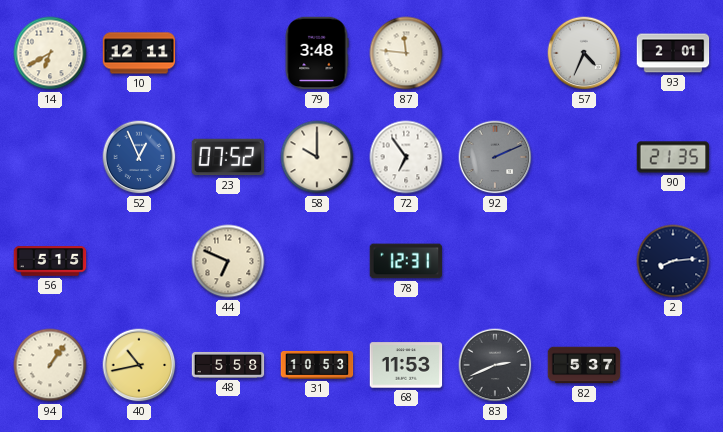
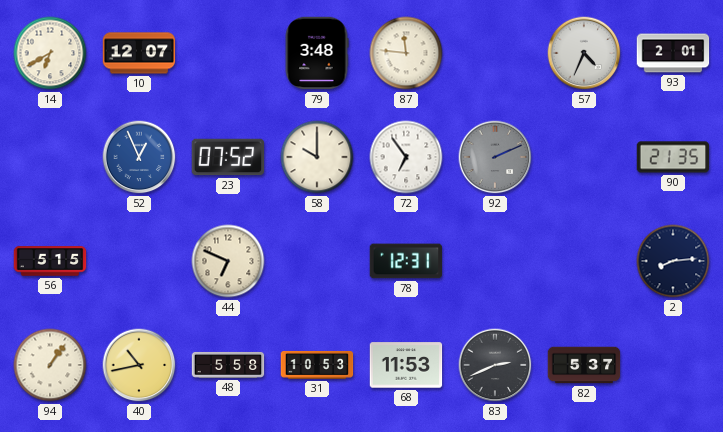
10: 12:11 -> 12:07
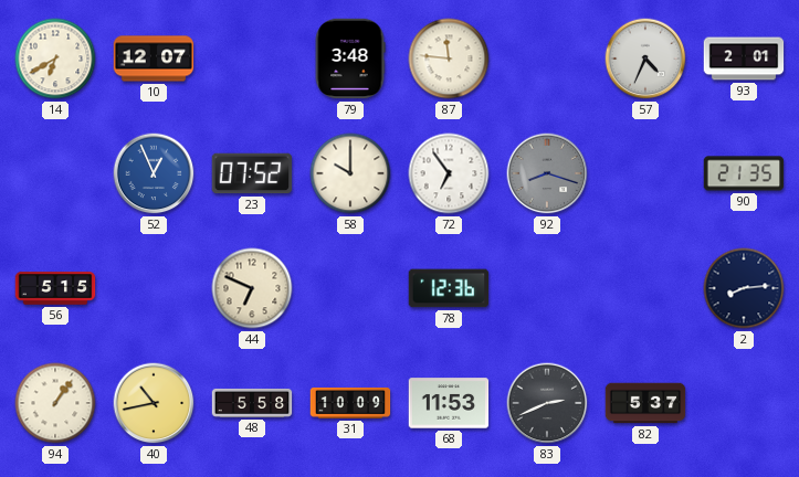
92: 2:11 -> 8:18
78: 12:31 -> 12:36
31: 10:53 -> 10:09
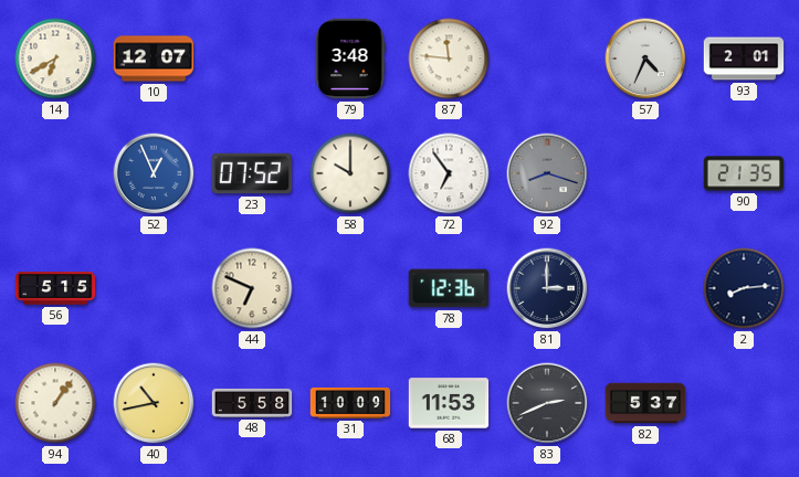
81: none -> 3:00
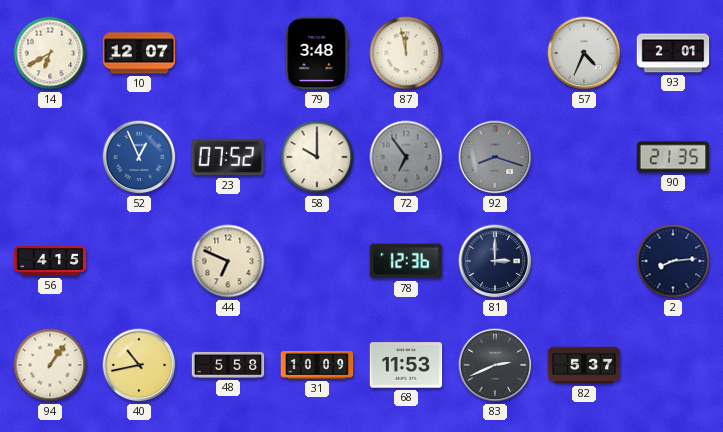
87: 11:46 -> 11:58
72 dial: white -> grey
56: 5:15 -> 4:15
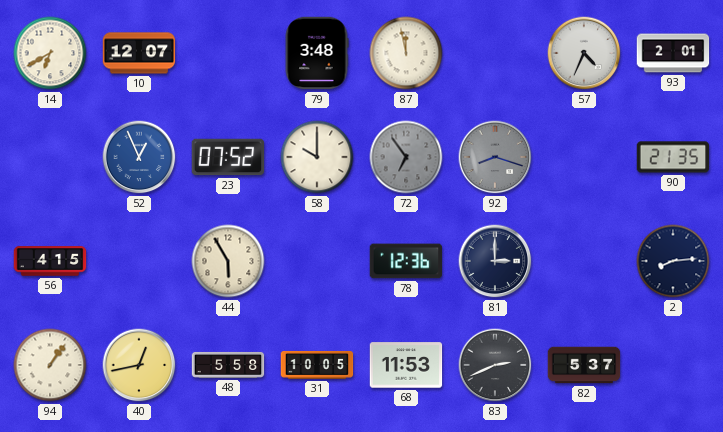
44: 6:49 -> 5:55
40: 10:43 -> 12:43
31: 10:09 -> 10:05
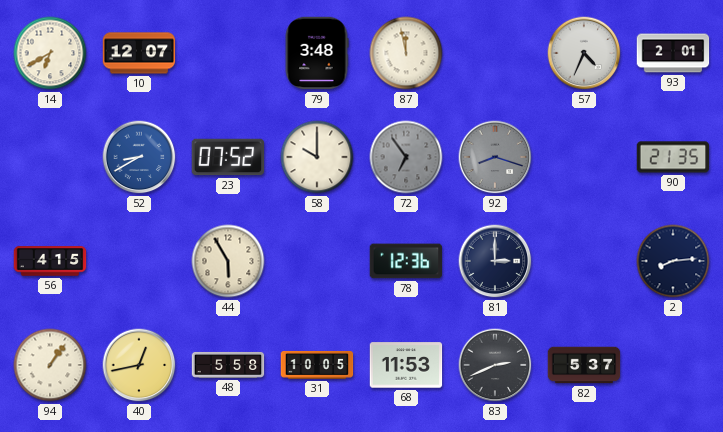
52: 12:56 -> 8:40
